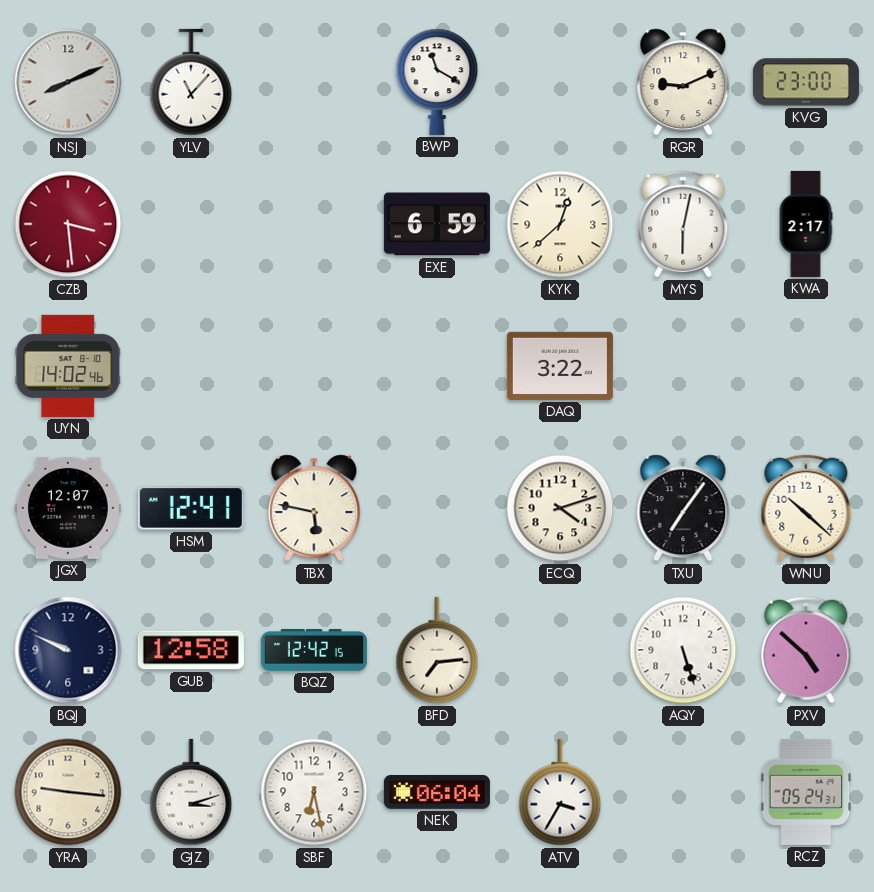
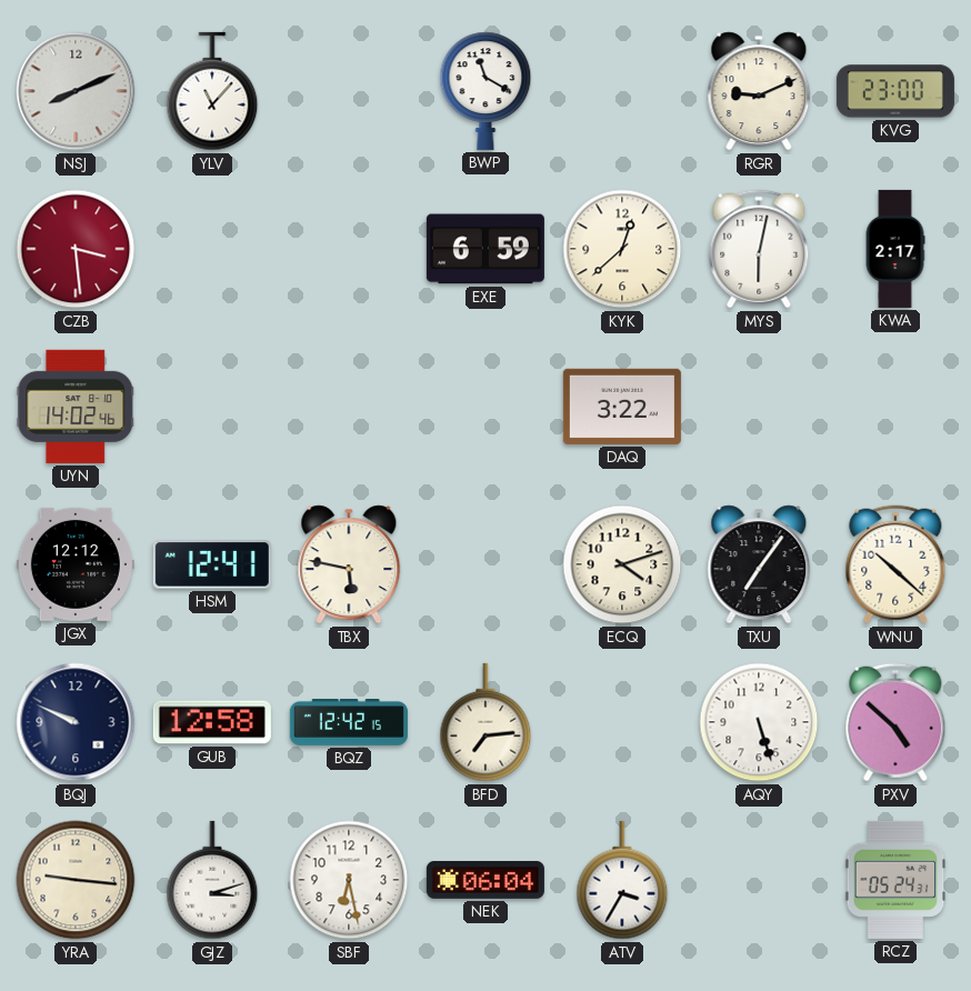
JGX: 12:07 -> 12:12
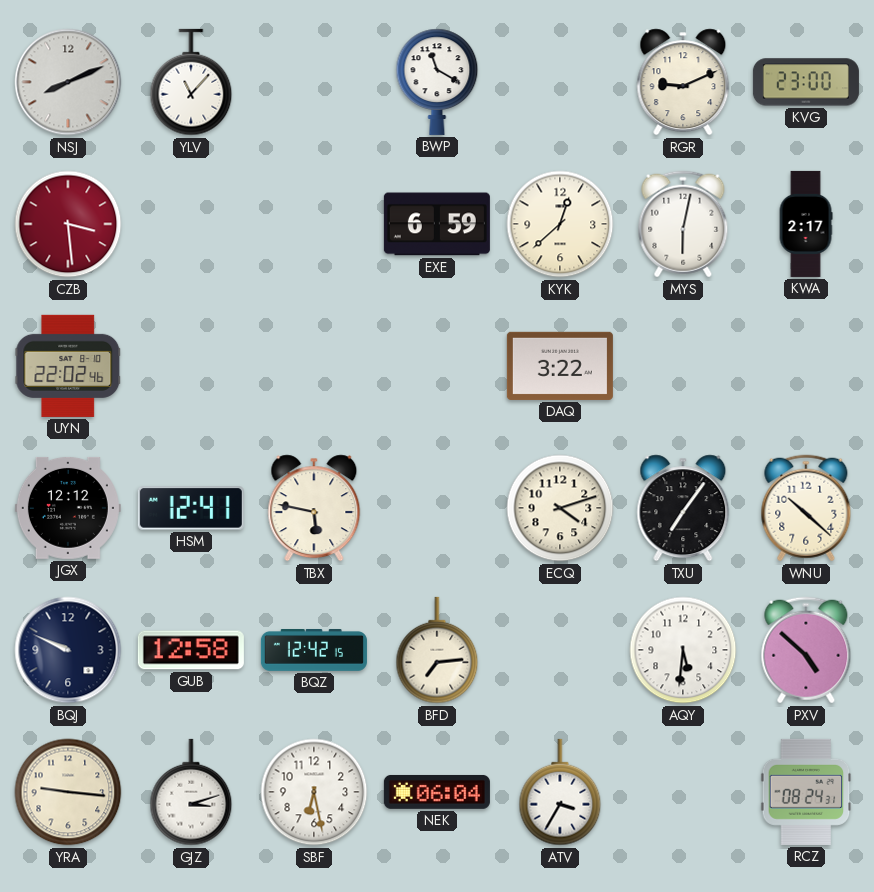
UYN: 14:02 -> 22:02
AQY: 5:27 -> 5:31
RCZ: 05:24 -> 08:24
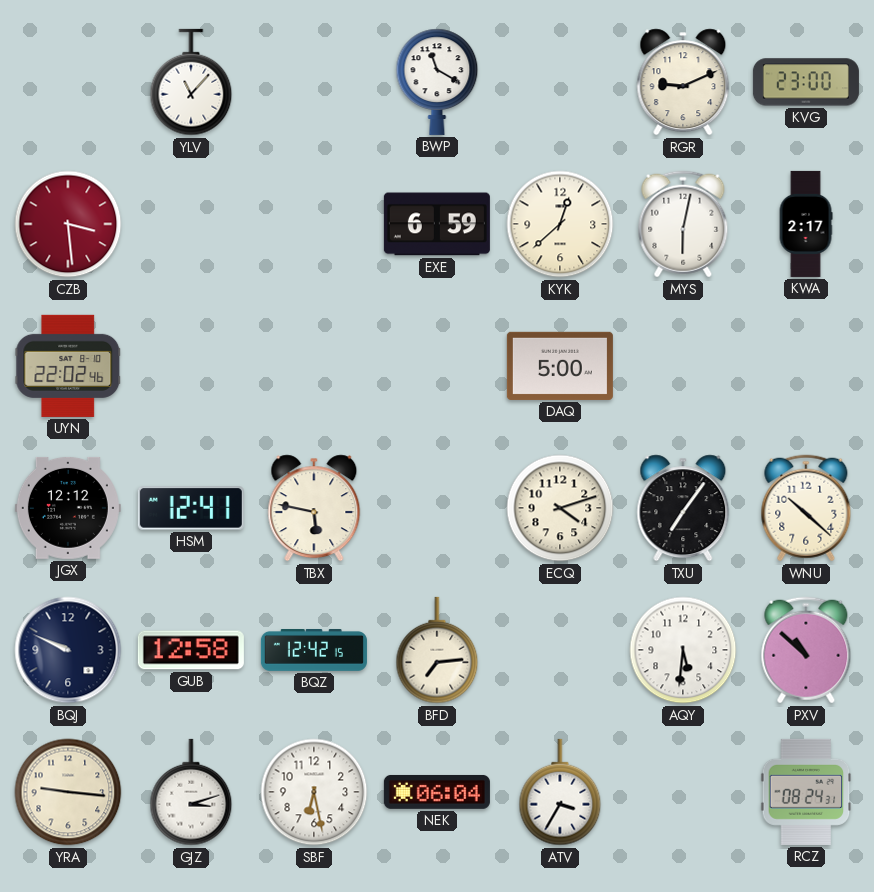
NSJ: 8:11 -> none
DAQ: 3:22 -> 5:00
PXV: 4:52 -> 10:52
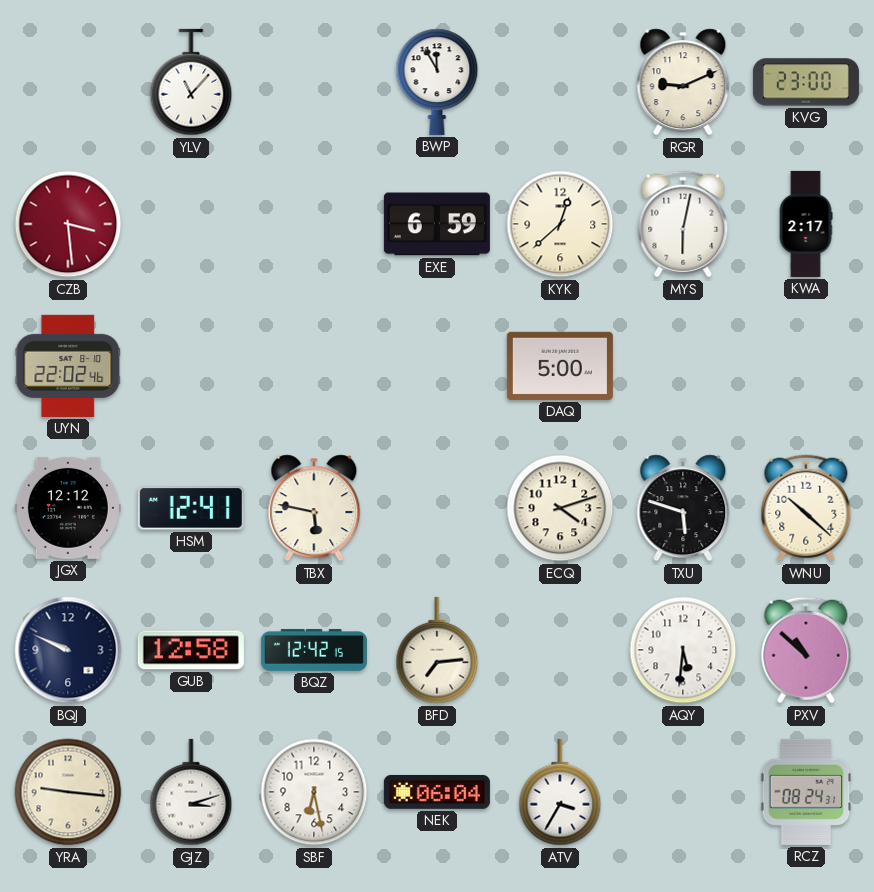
BWP: 11:20 -> 11:55
TXU: 7:06 -> 5:48
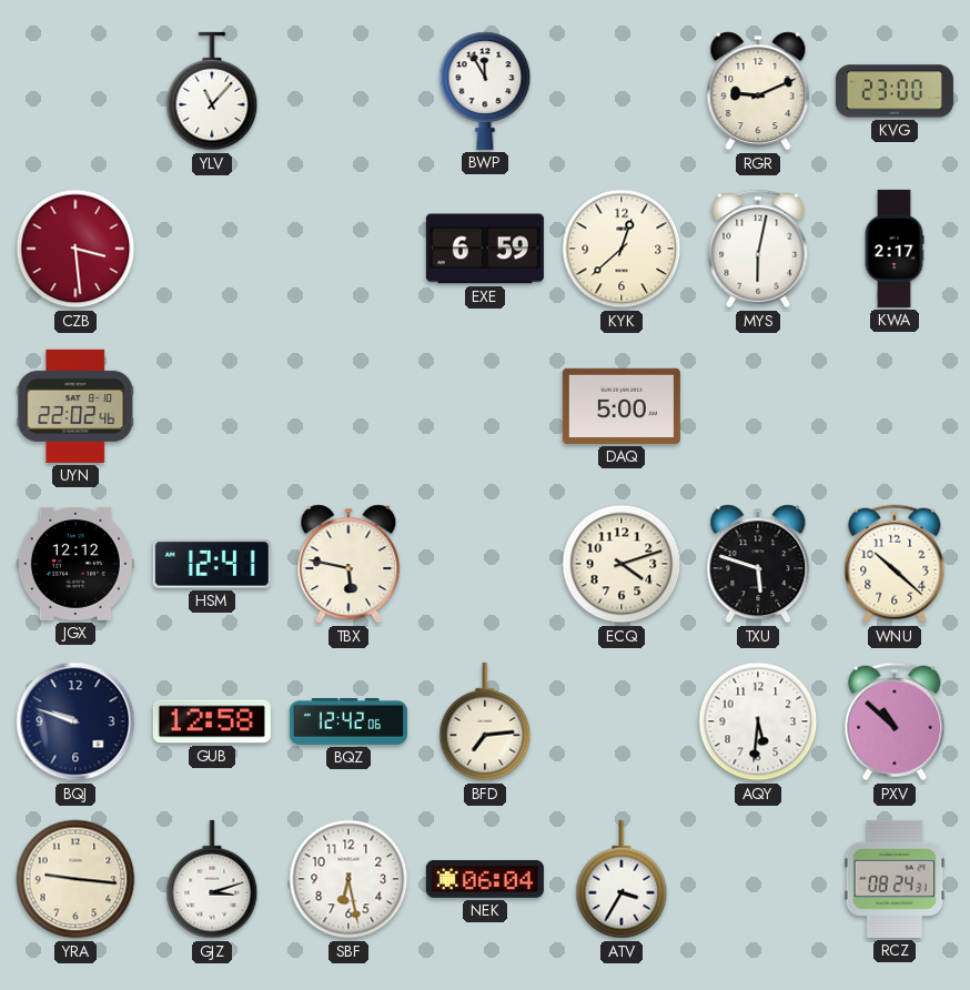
BQJ: 9:49 -> 9:48
BQZ: 12:42:15 -> 12:42:06
